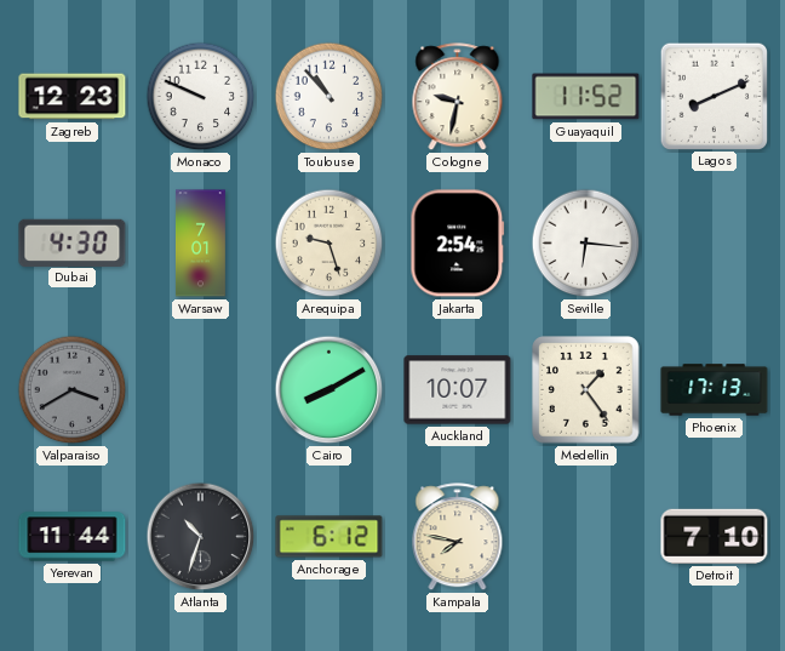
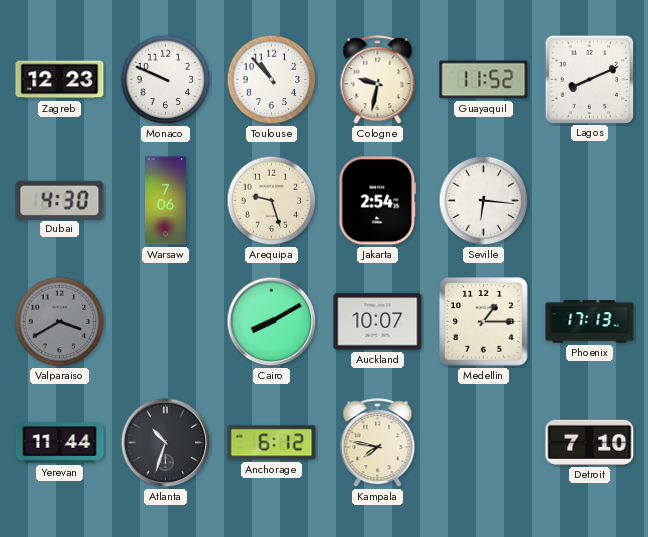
Warsaw: 7:01 -> 7:06
Medellin: 1:24 -> 1:15
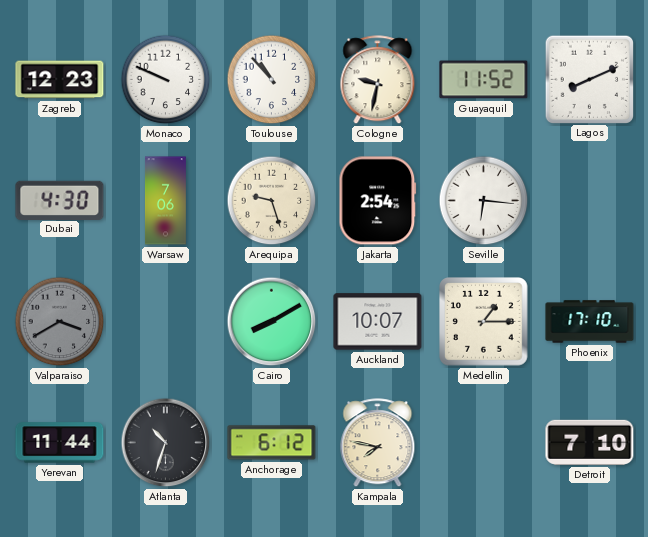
Phoenix: 17:13 -> 17:10
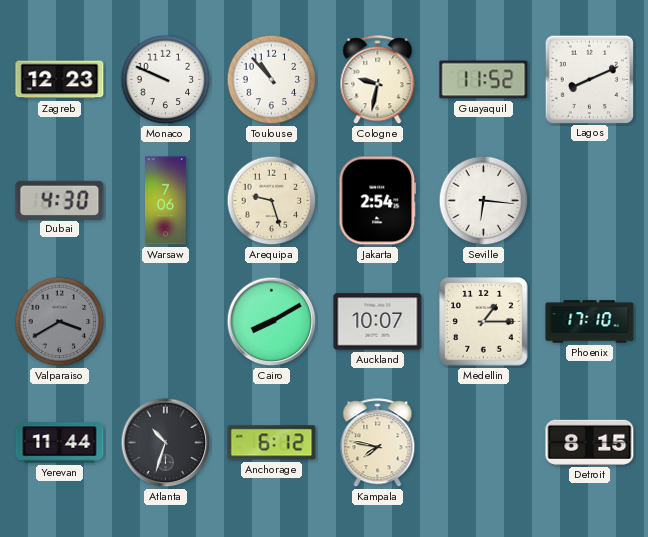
Detroit: 7:10 -> 8:15
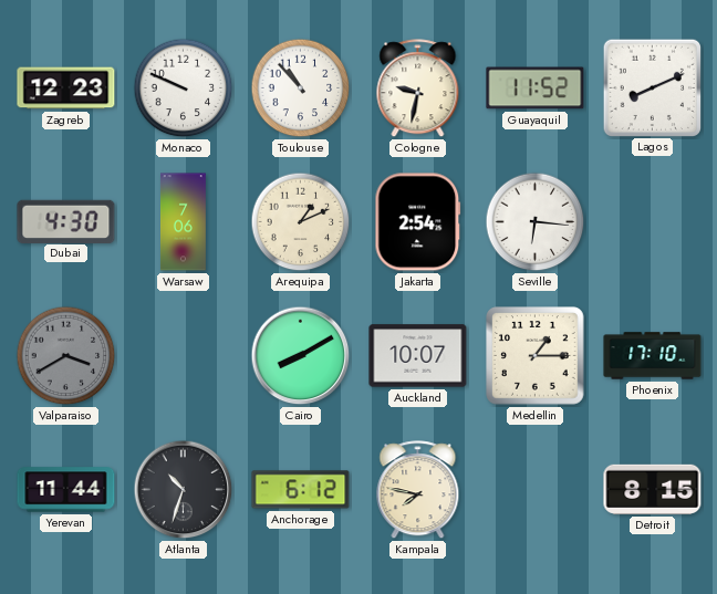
Arequipa: 9:27 -> 1:11
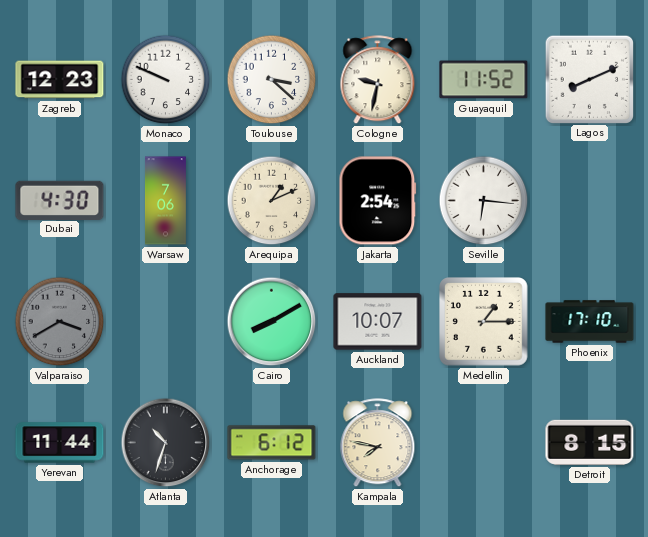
Toulouse: 10:53 -> 3:22
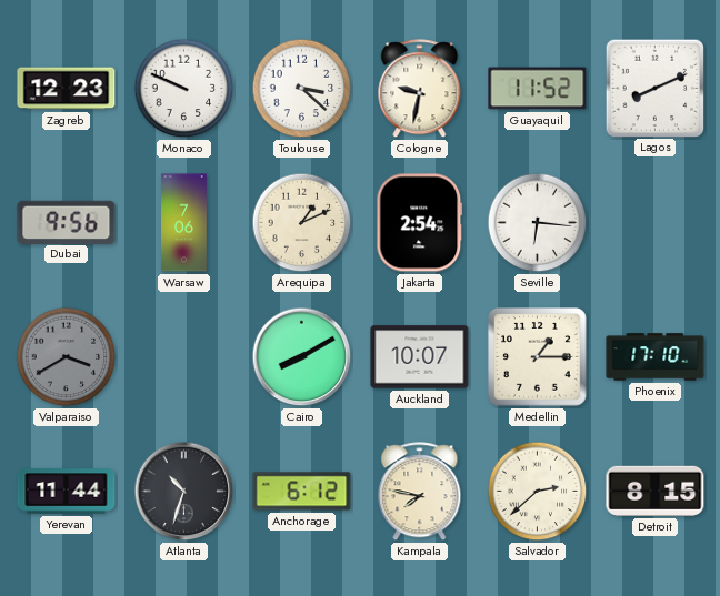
Dubai: 4:30 -> 9:56
Salvador: none -> 2:38
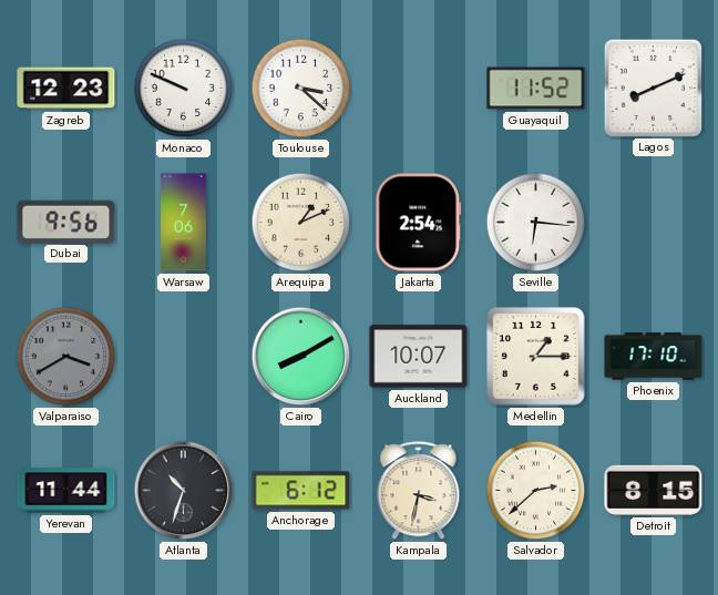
Cologne: 9:32 -> none
Kampala: 7:47 -> 3:32
